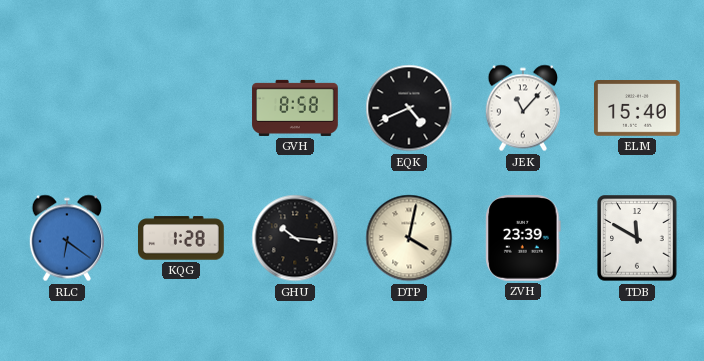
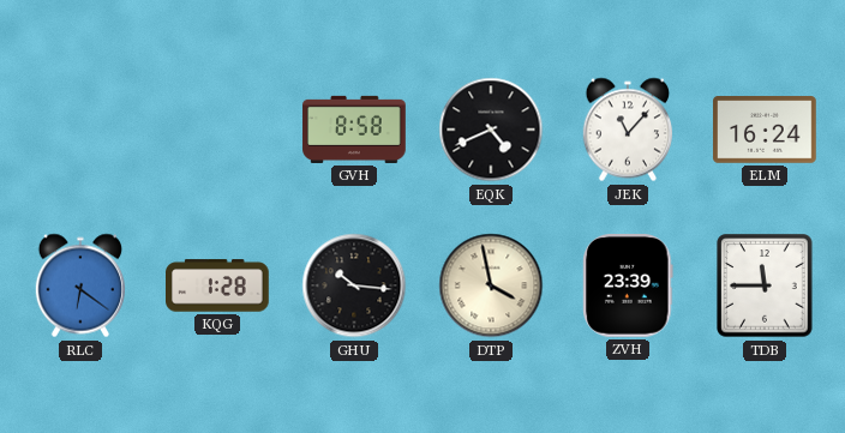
ELM: 15:40 -> 16:24
DTP: 4:02 -> 3:58
TDB: 11:50 -> 11:45
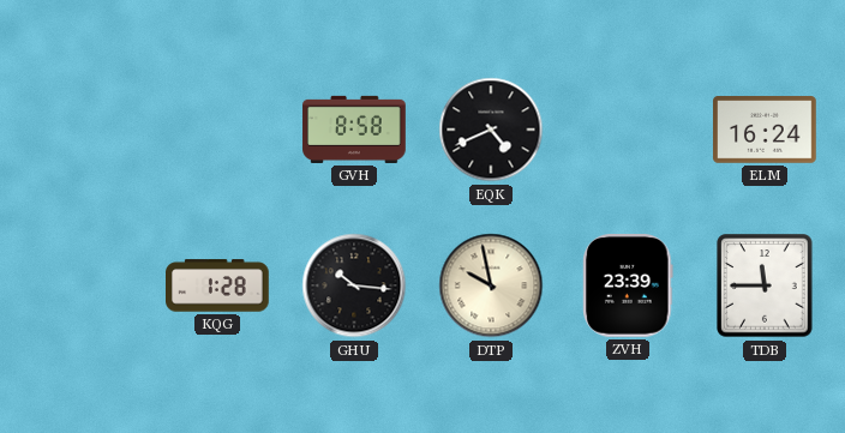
JEK: 11:07 -> none
RLC: 6:21 -> none
DTP: 3:58 -> 9:58
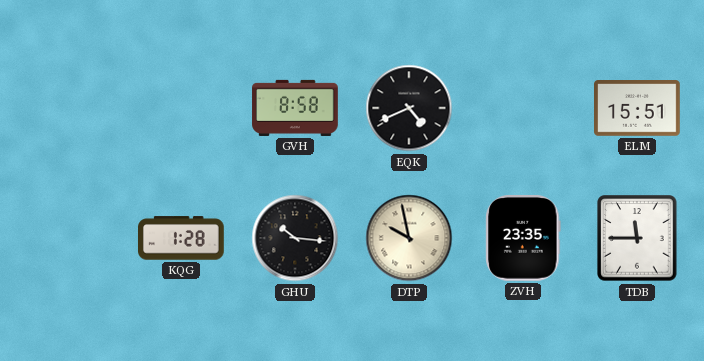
ELM: 16:24 -> 15:51
ZVH: 23:39 -> 23:35
